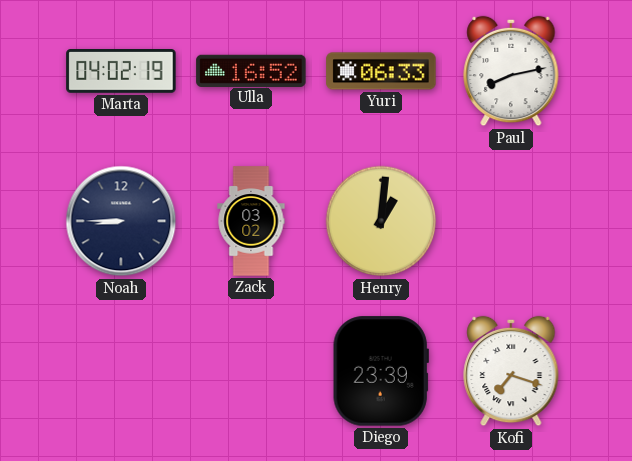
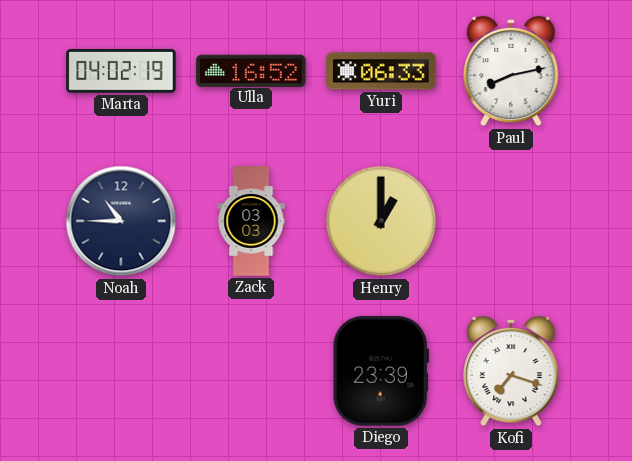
Noah: 8:45 -> 10:45
Zack: 03:02 -> 03:03
Henry: 1:01 -> 1:00
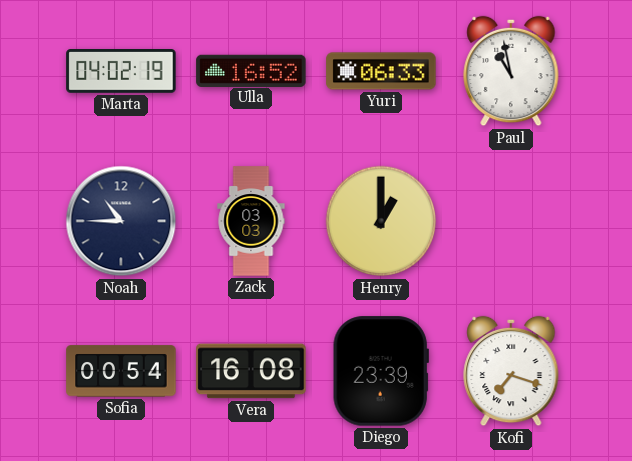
Paul: 8:13 -> 10:58
Sofia: none -> 00:54
Vera: none -> 16:08
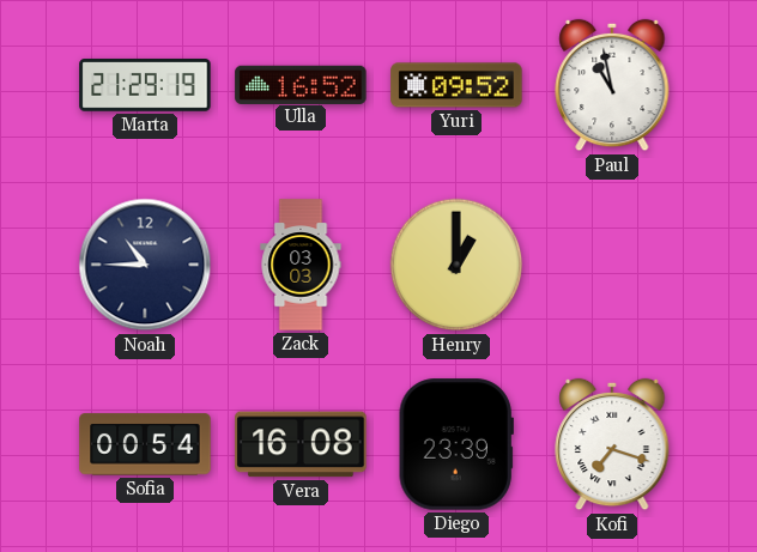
Marta: 04:02 -> 21:29
Yuri: 06:33 -> 09:52
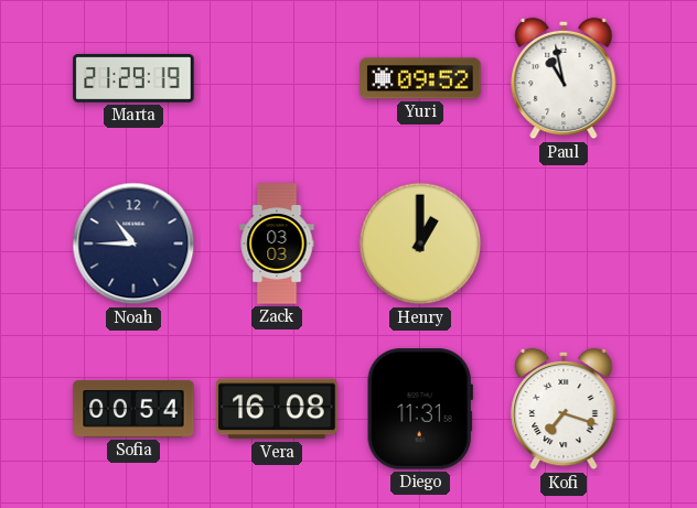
Ulla: 16:52 -> none
Diego: 23:39 -> 11:31
